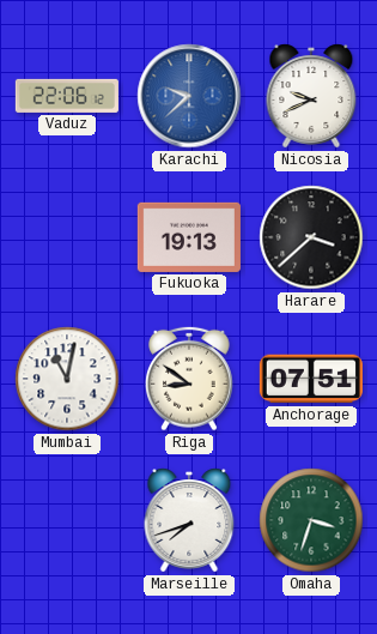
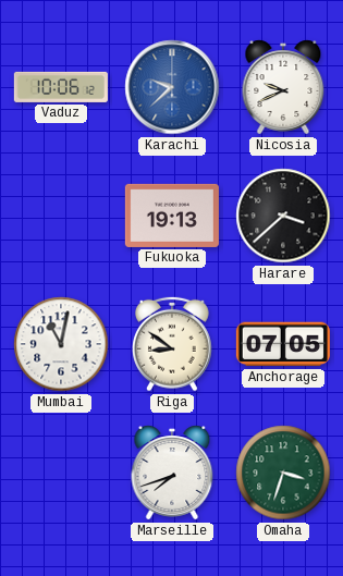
Vaduz: 22:06 -> 10:06
Anchorage: 07:51 -> 07:05
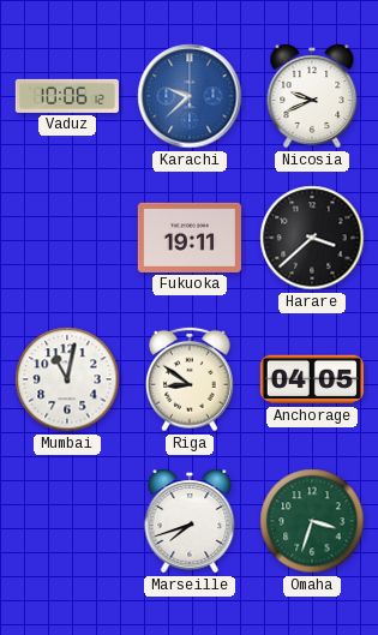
Fukuoka: 19:13 -> 19:11
Anchorage: 07:05 -> 04:05
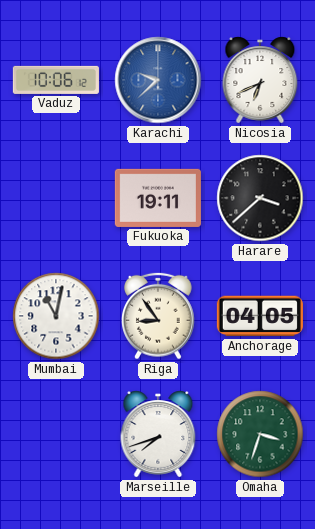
Nicosia: 9:41 -> 6:41
Riga: 8:51 -> 8:54
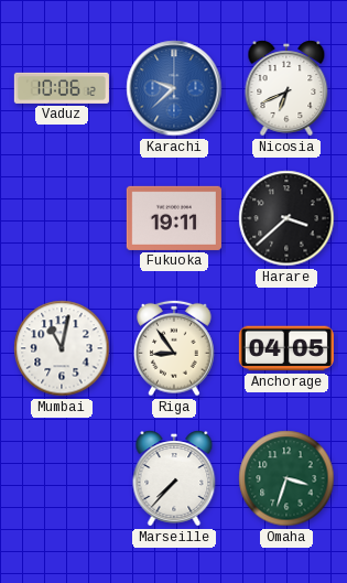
Marseille: 7:42 -> 7:37
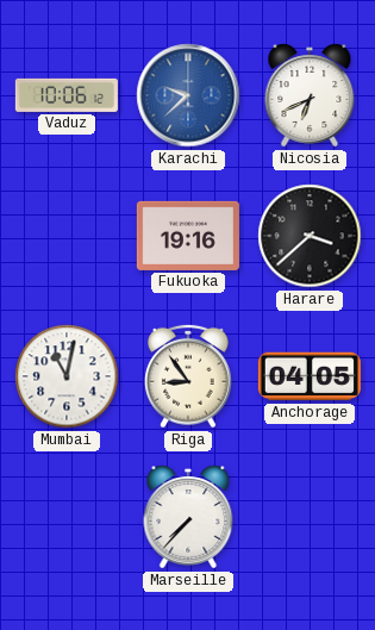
Fukuoka: 19:11 -> 19:16
Omaha: 3:33 -> none
